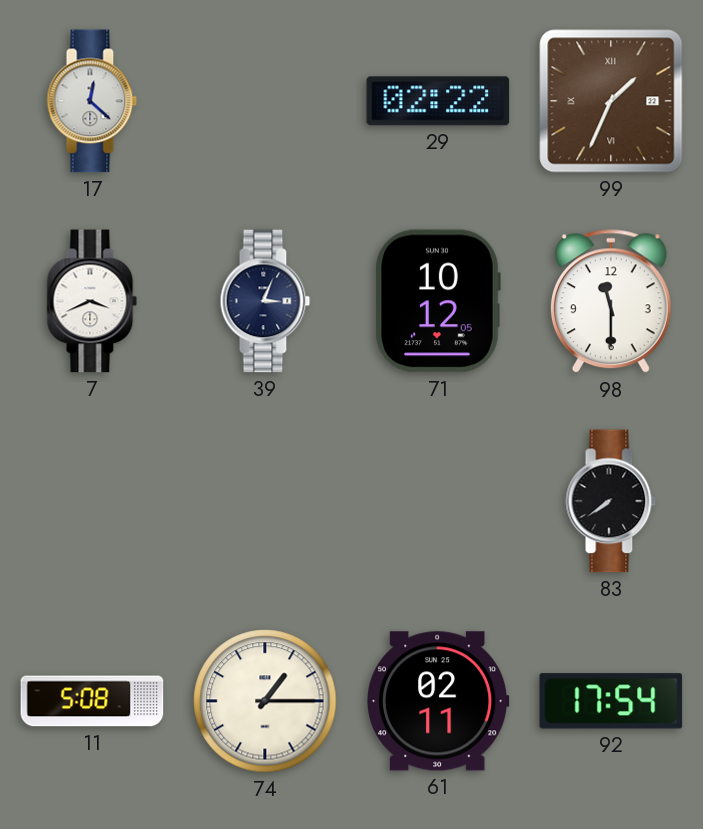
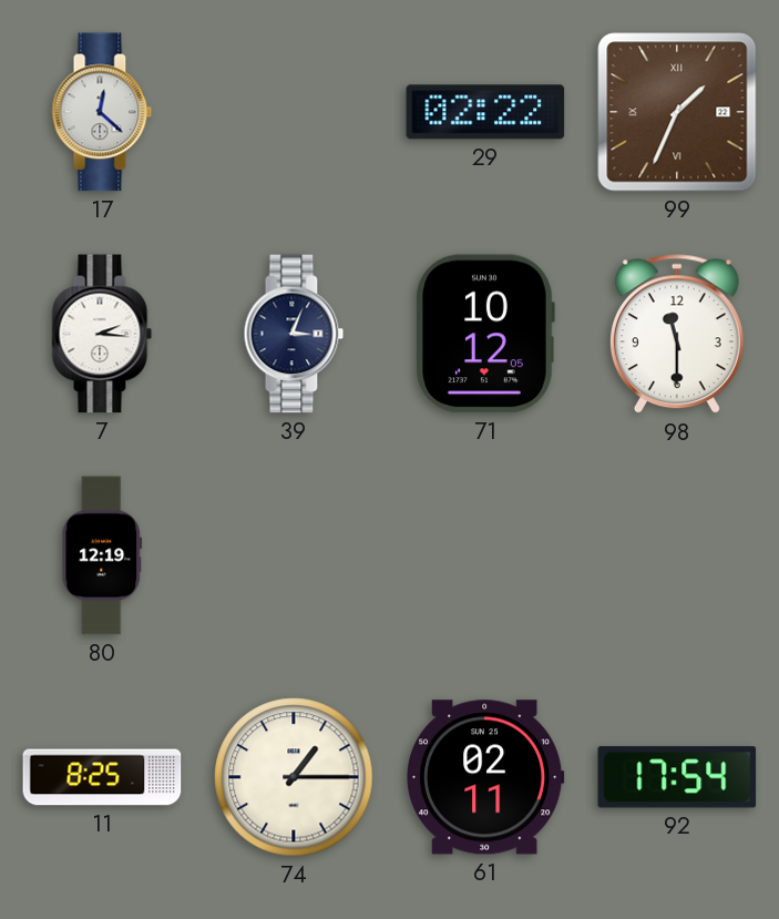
7: 3:41 -> 2:16
80: none -> 12:19
83: 7:39 -> none
11: 5:08 -> 8:25
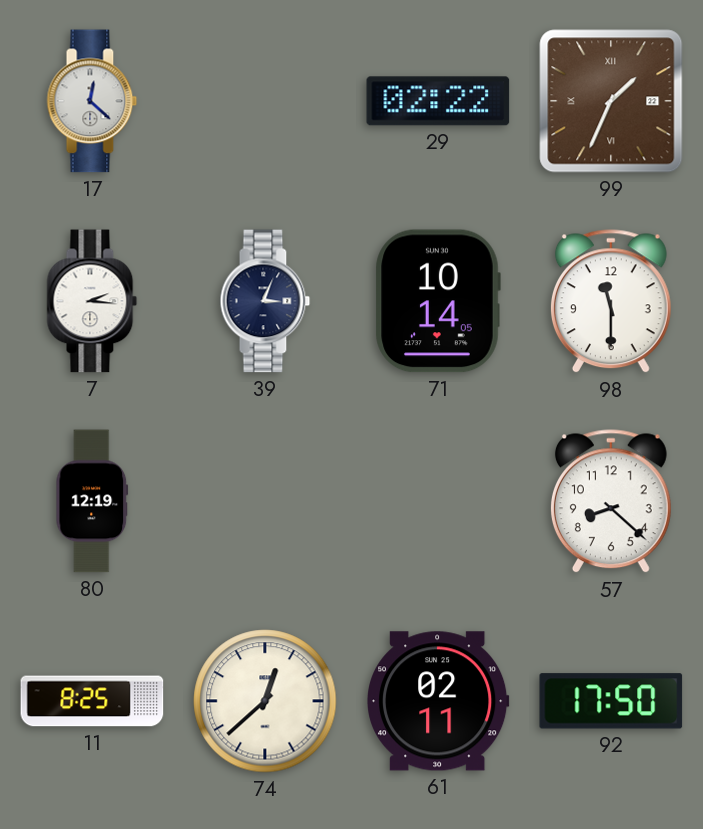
71: 10:12 -> 10:14
57: none -> 8:22
74: 1:15 -> 12:38
92: 17:54 -> 17:50
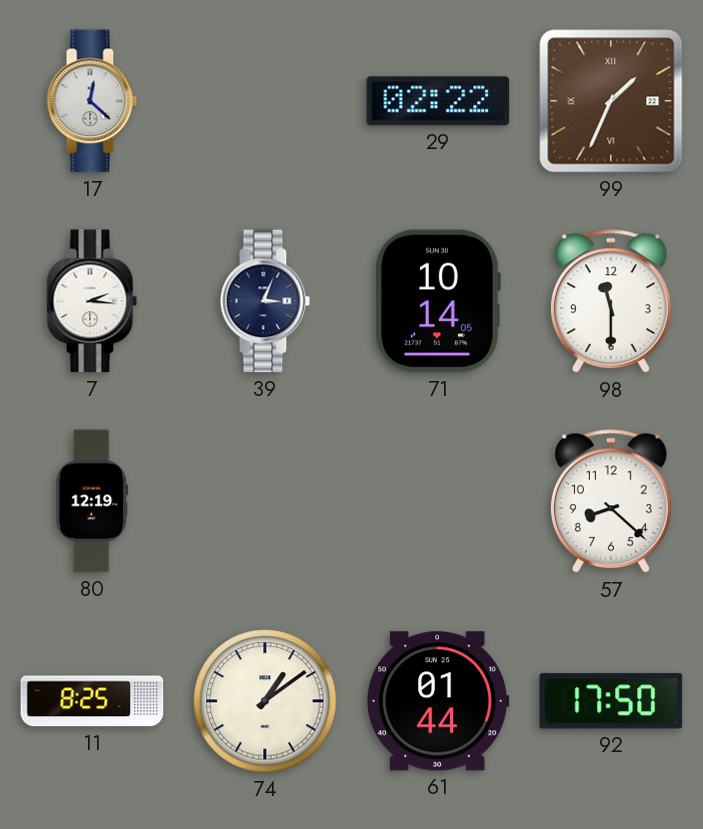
74: 12:38 -> 1:09
61: 02:11 -> 01:44
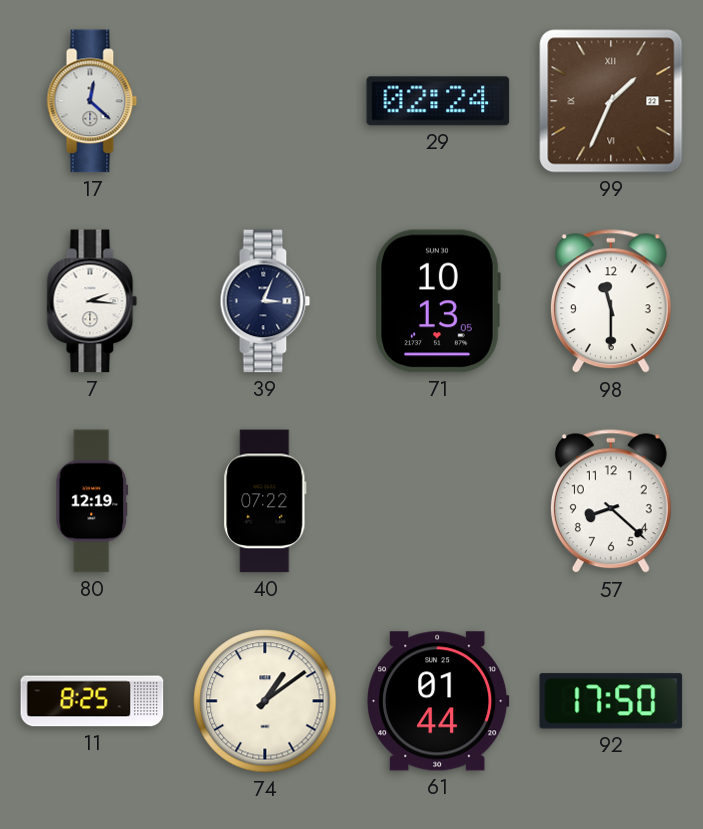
29: 02:22 -> 02:24
71: 10:14 -> 10:13
40: none -> 07:22
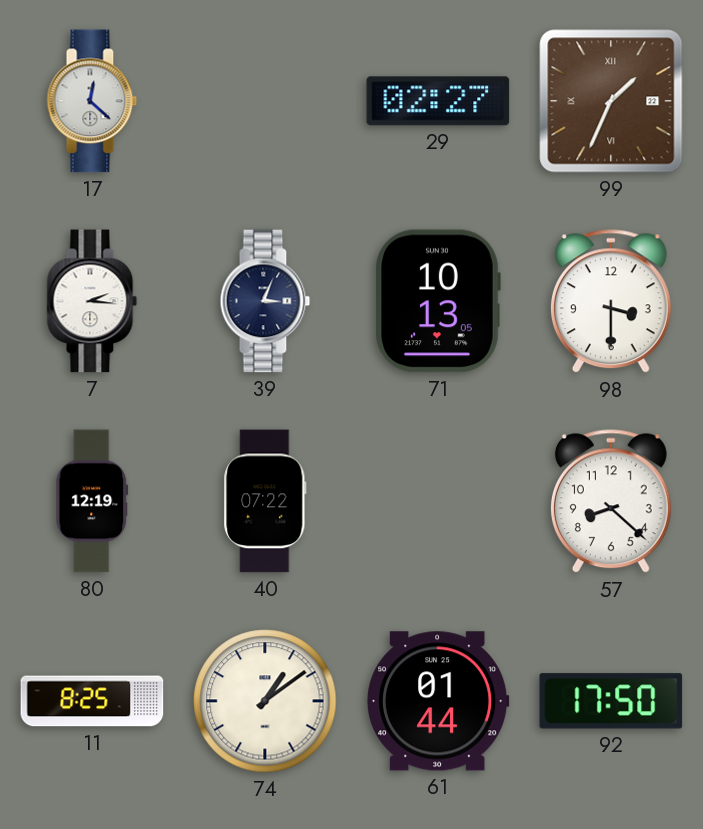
29: 02:24 -> 02:27
98: 11:30 -> 3:30
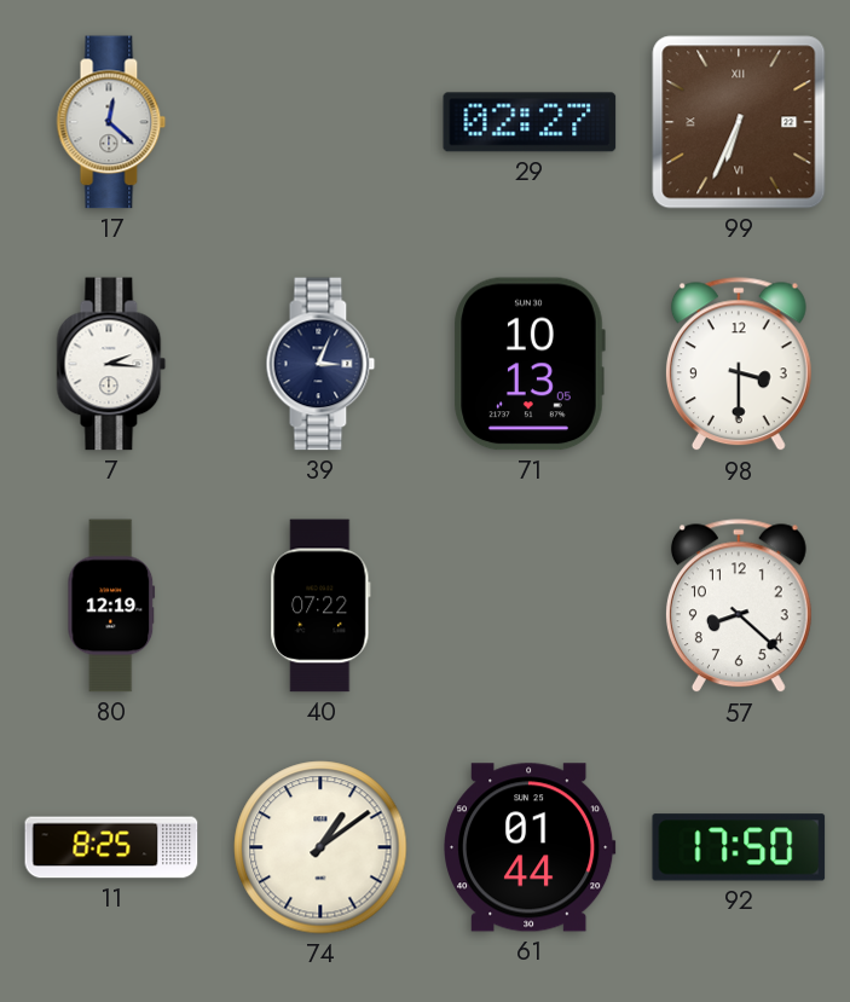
99: 1:34 -> 6:34
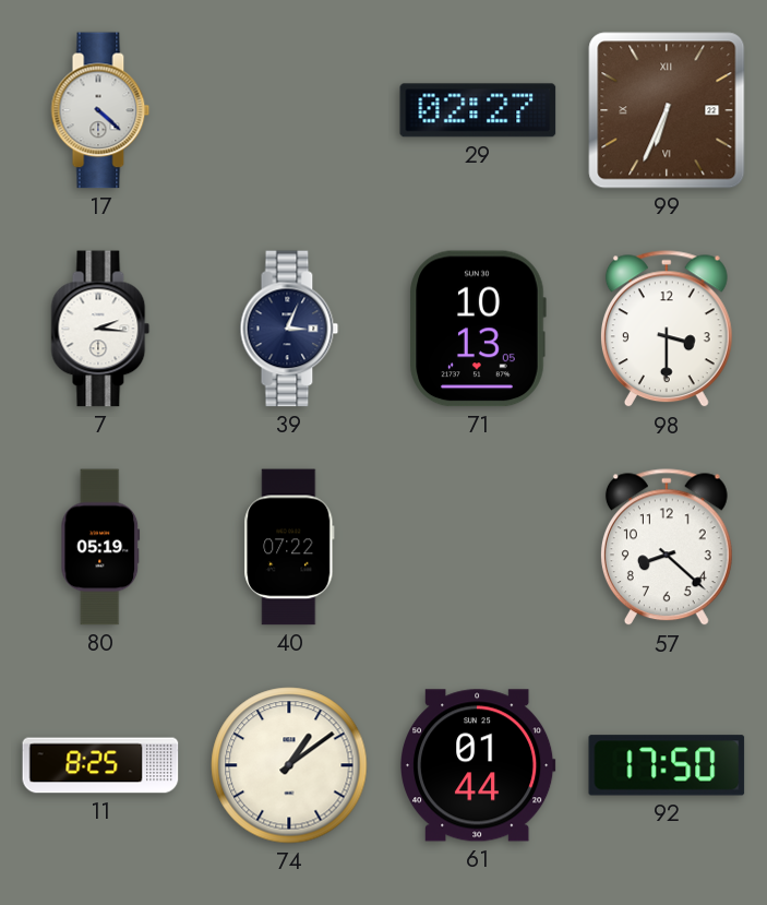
17: 12:22 -> 4:22
80: 12:19 -> 05:19
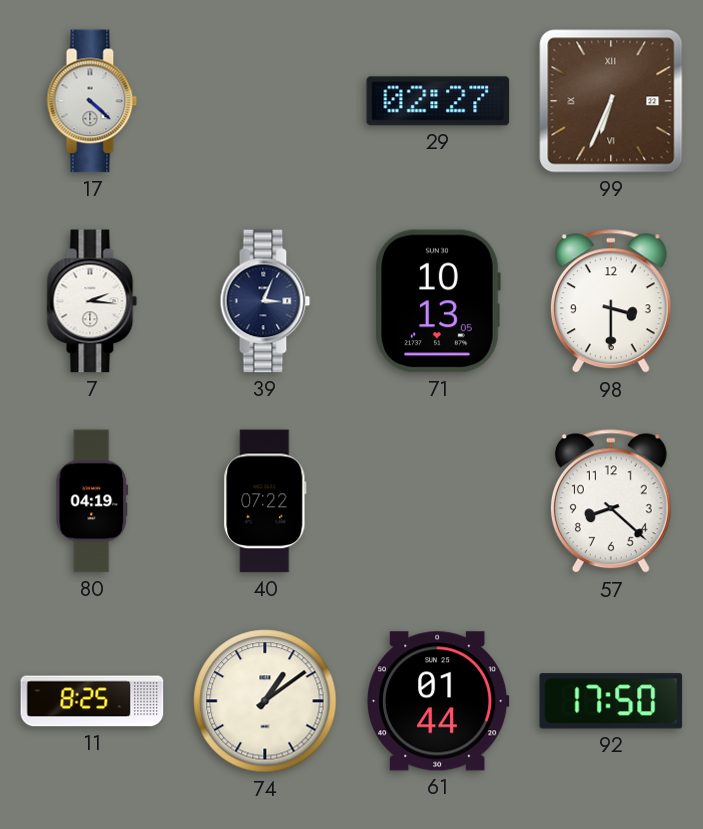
80: 05:19 -> 04:19
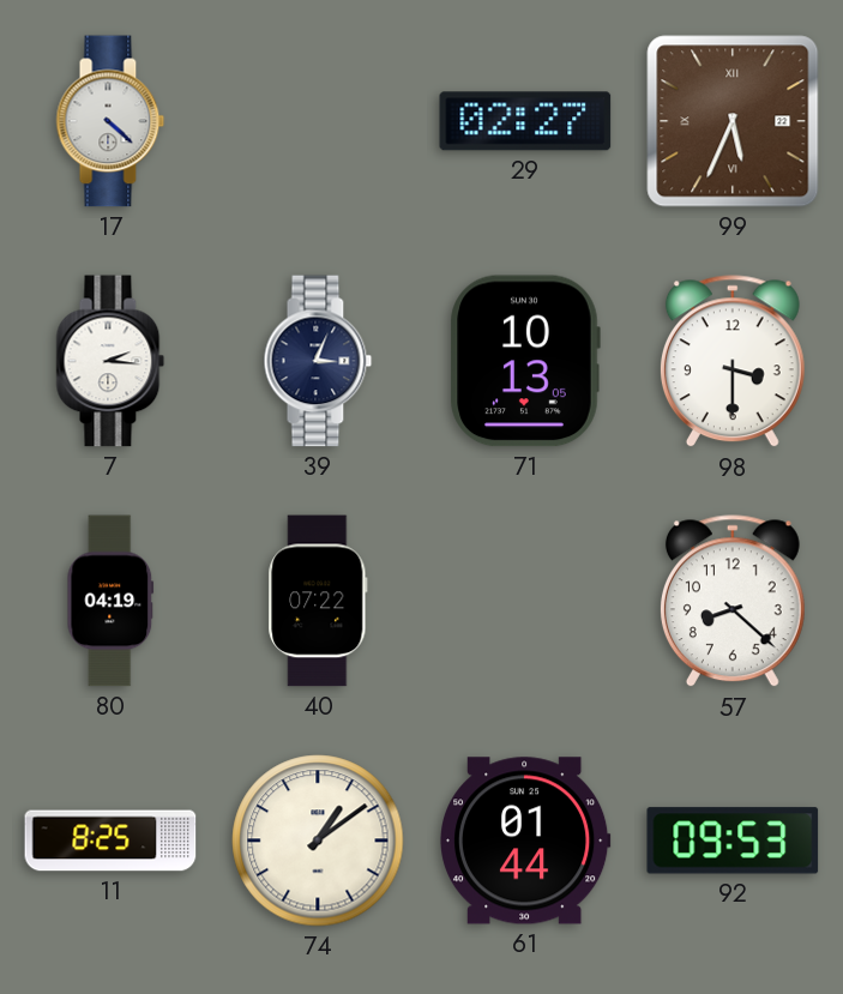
99: 6:34 -> 5:34
92: 17:50 -> 09:53
